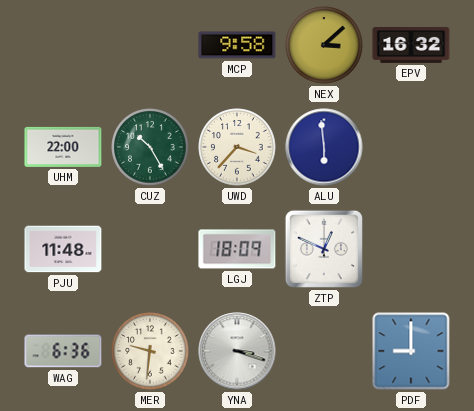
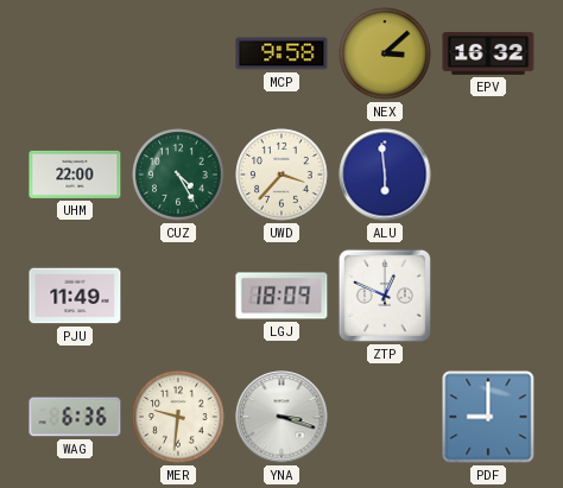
CUZ: 10:25 -> 4:25
PJU: 11:48 -> 11:49
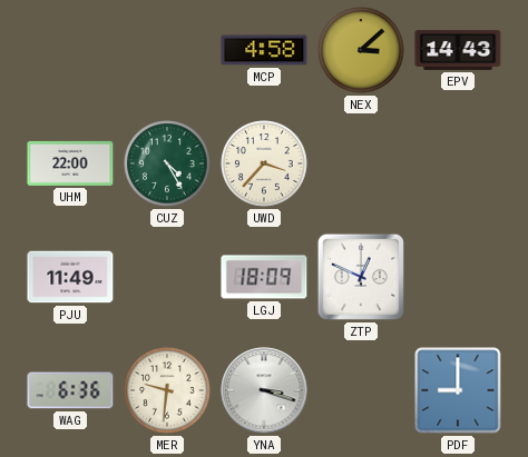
MCP: 9:58 -> 4:58
EPV: 16:32 -> 14:43
ALU: 5:59 -> none
